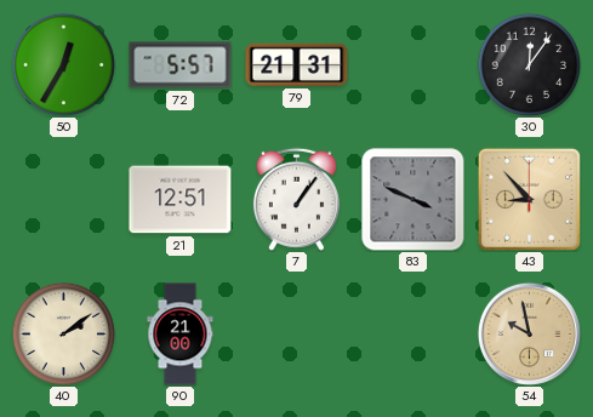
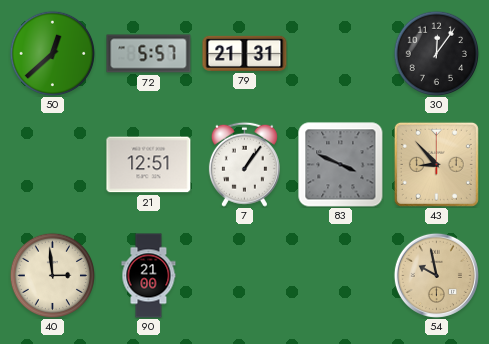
50: 12:35 -> 12:38
40: 2:09 -> 2:59
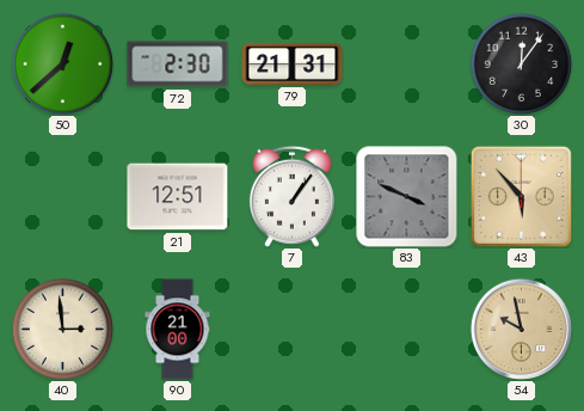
72: 5:57 -> 2:30
43: 8:53 -> 5:53
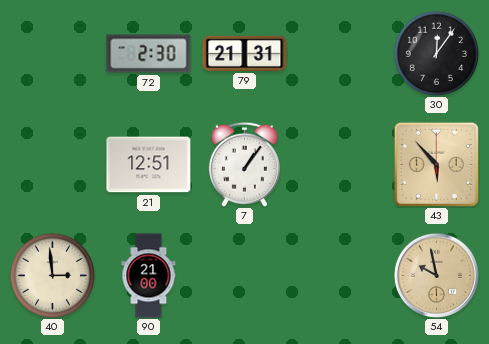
50: 12:38 -> none
83: 3:49 -> none
